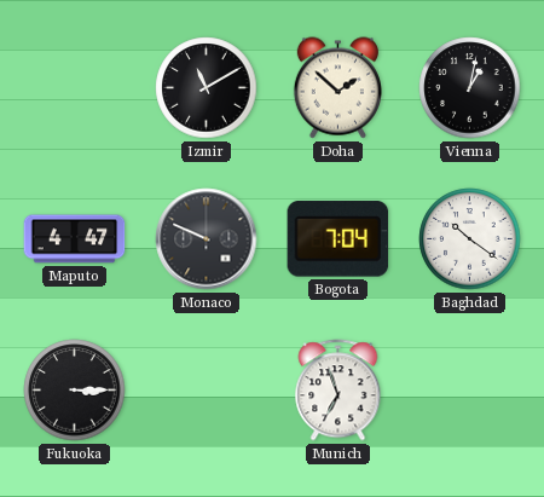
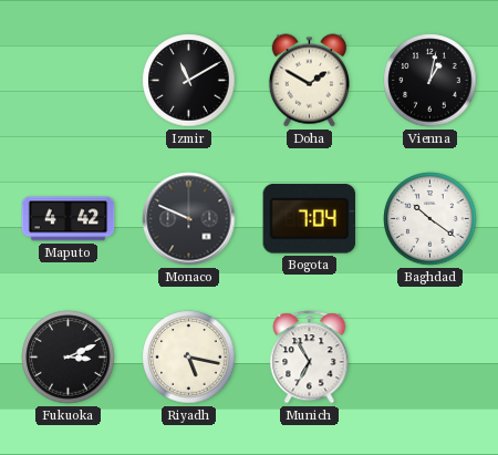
Doha: 1:52 -> 1:50
Maputo: 4:47 -> 4:42
Fukuoka: 3:15 -> 3:11
Riyadh: none -> 5:17
Munich: 6:57 -> 6:55
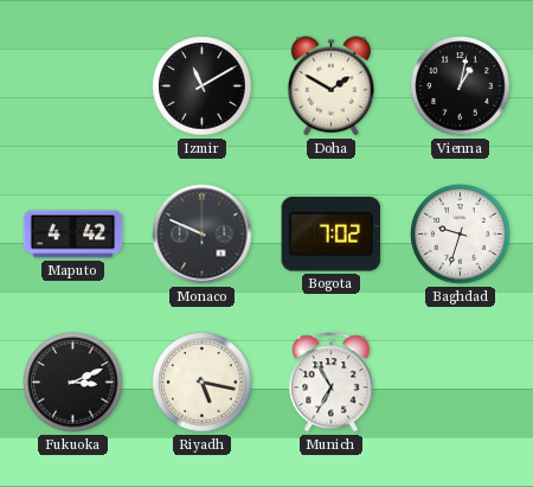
Bogota: 7:04 -> 7:02
Baghdad: 10:21 -> 9:33
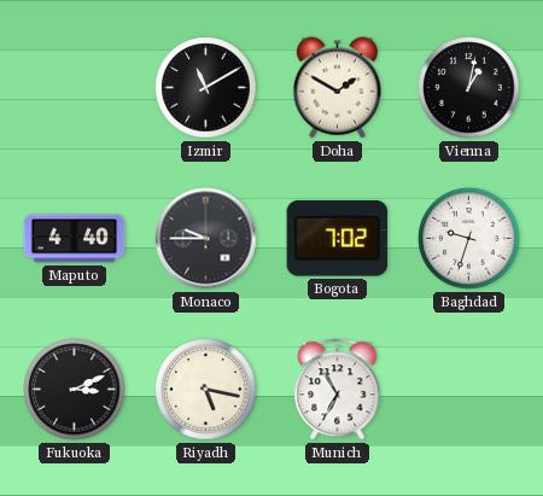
Maputo: 4:42 -> 4:40
Monaco: 9:49 -> 9:45
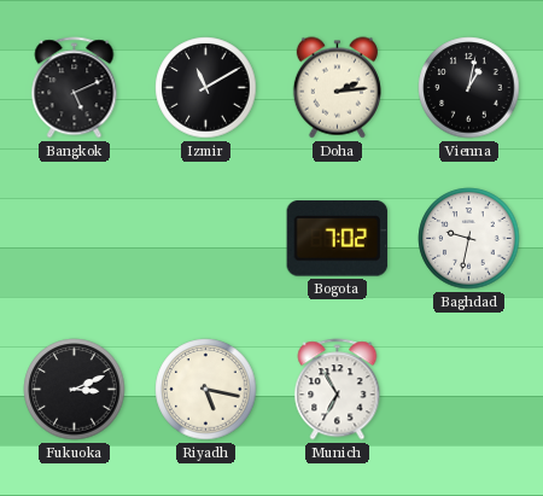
Bangkok: none -> 5:11
Doha: 1:50 -> 2:14
Maputo: 4:40 -> none
Monaco: 9:45 -> none
Baghdad: 9:33 -> 9:32
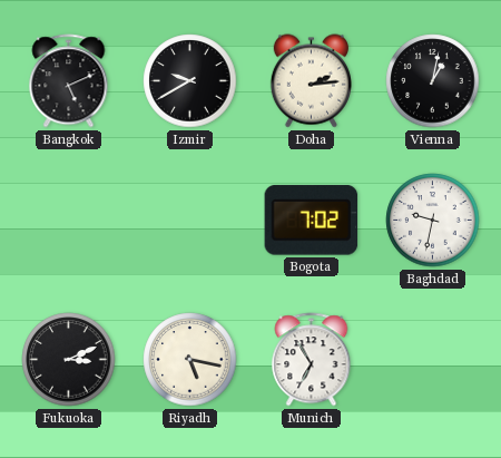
Izmir: 11:10 -> 9:40
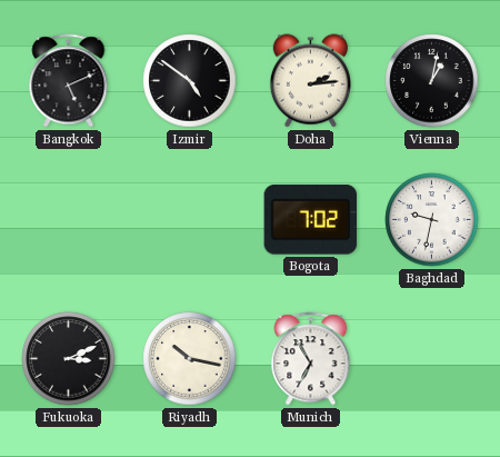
Izmir: 9:40 -> 4:51
Riyadh: 5:17 -> 10:17
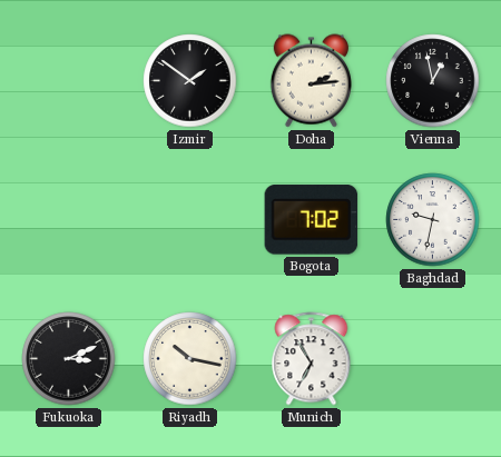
Bangkok: 5:11 -> none
Izmir: 4:51 -> 1:51
Vienna: 1:02 -> 12:58
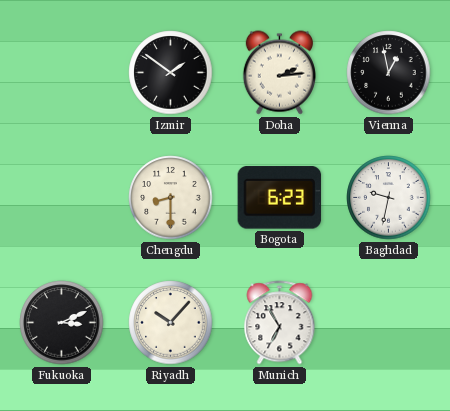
Chengdu: none -> 8:30
Bogota: 7:02 -> 6:23
Riyadh: 10:17 -> 10:07
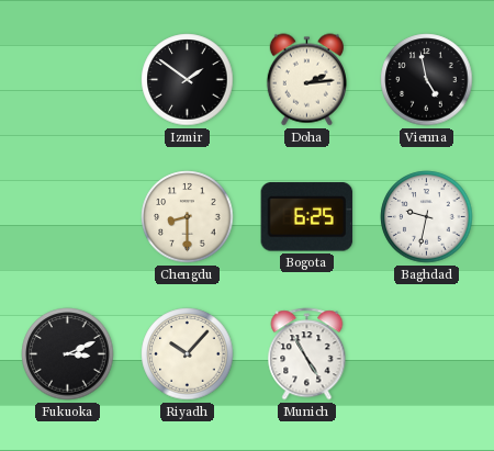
Vienna: 12:58 -> 4:58
Bogota: 6:23 -> 6:25
Munich: 6:55 -> 4:55
